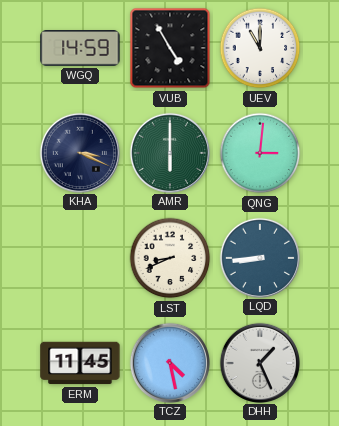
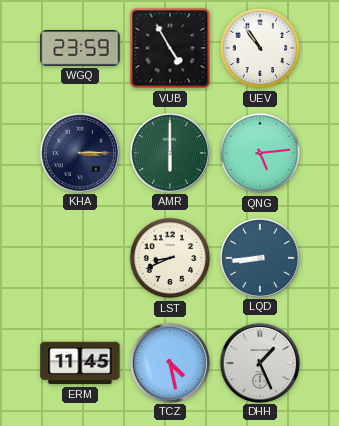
WGQ: 14:59 -> 23:59
UEV: 11:00 -> 10:54
KHA: 3:19 -> 3:15
QNG: 3:01 -> 5:14
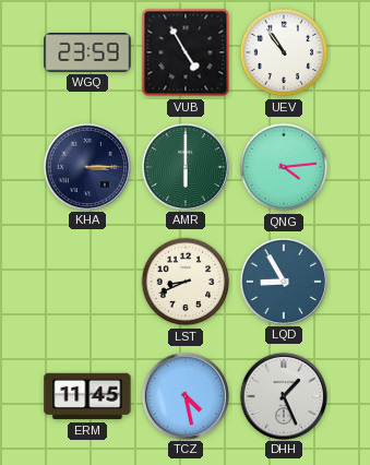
QNG: 5:14 -> 4:14
LQD: 8:44 -> 8:55
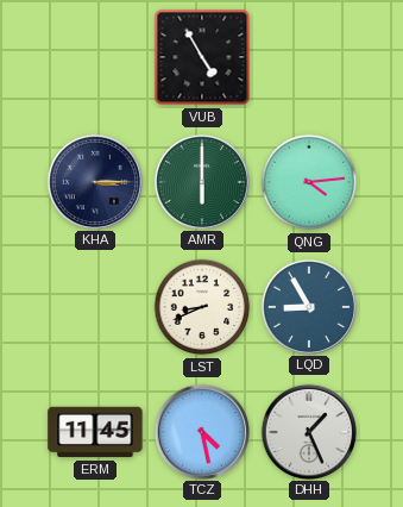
WGQ: 23:59 -> none
UEV: 10:54 -> none
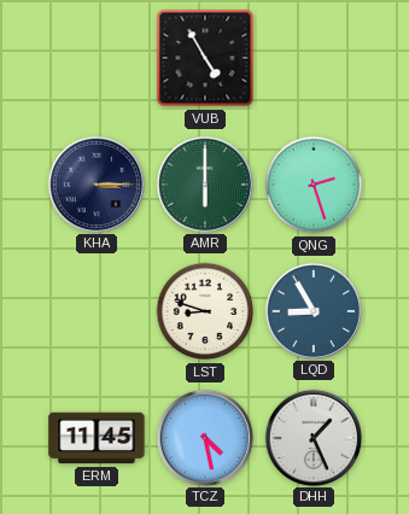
QNG: 4:14 -> 2:27
LST: 8:41 -> 8:48
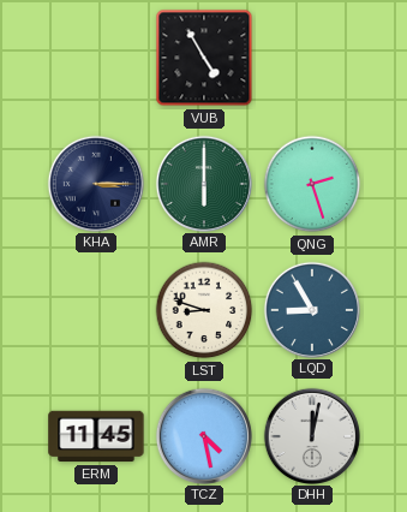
DHH: 1:26 -> 12:02
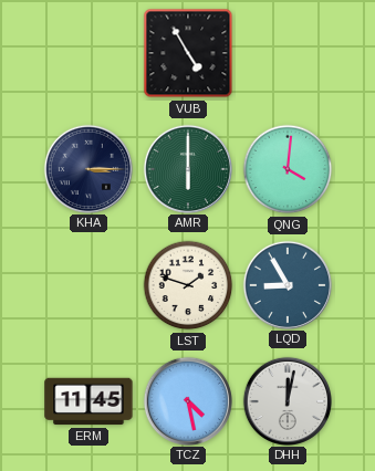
QNG: 2:27 -> 4:01
LST: 8:48 -> 1:48
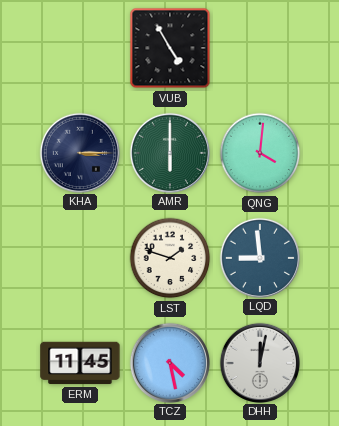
LQD: 8:55 -> 8:59
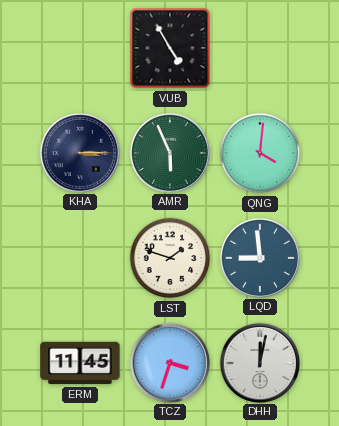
AMR: 6:00 -> 5:56
TCZ: 4:28 -> 3:33
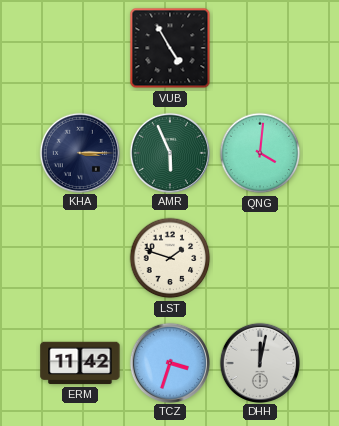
LQD: 8:59 -> none
ERM: 11:45 -> 11:42
